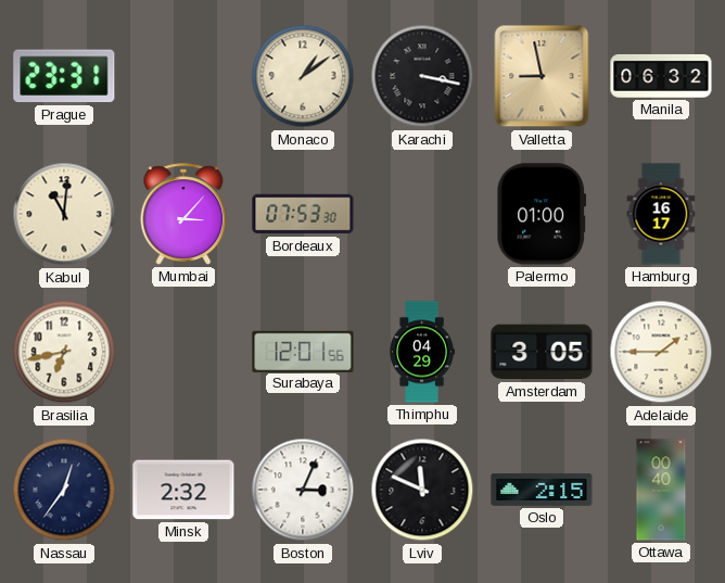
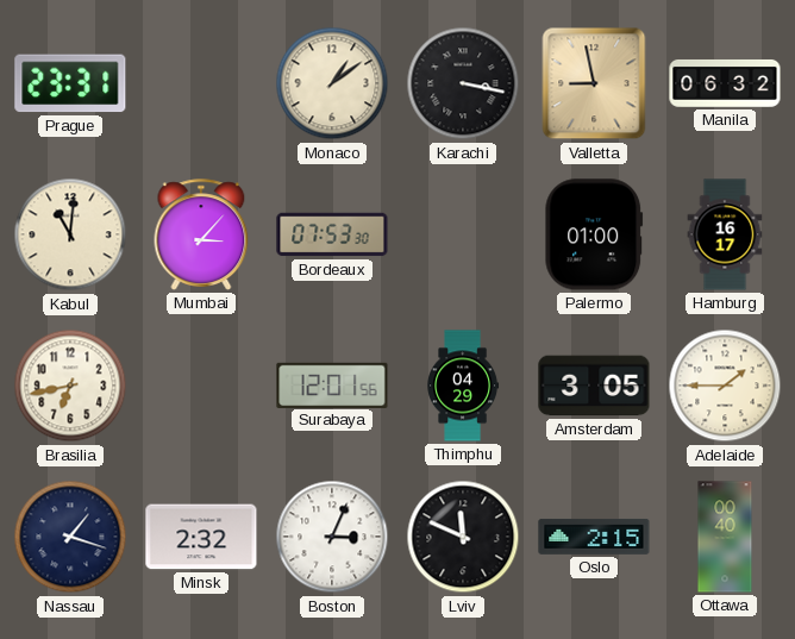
Nassau: 12:36 -> 1:18
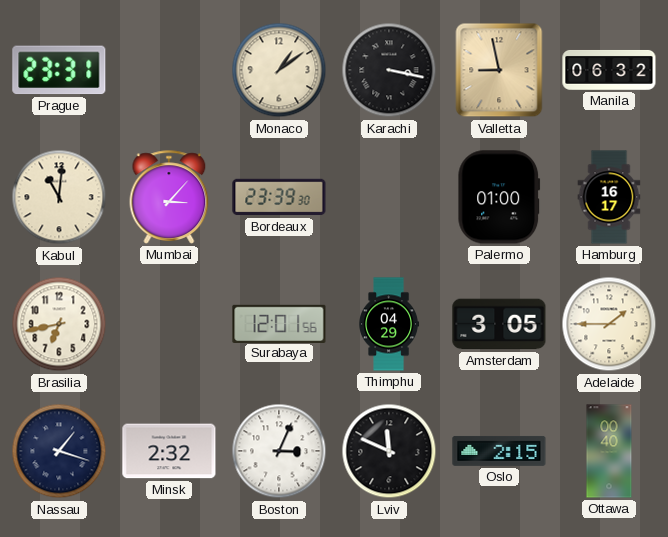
Bordeaux: 07:53 -> 23:39
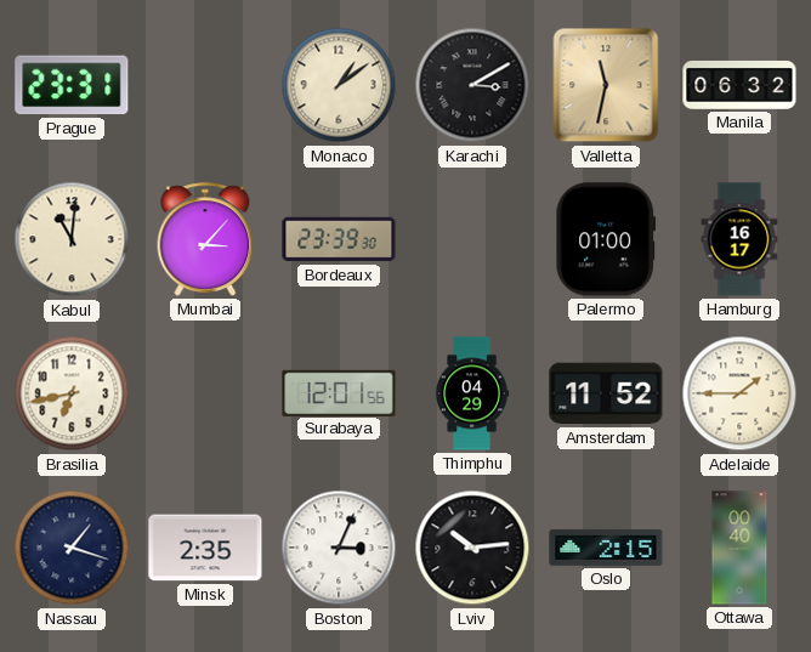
Karachi: 3:17 -> 3:10
Valletta: 8:58 -> 11:32
Amsterdam: 3:05 -> 11:52
Minsk: 2:32 -> 2:35
Lviv: 11:49 -> 10:14
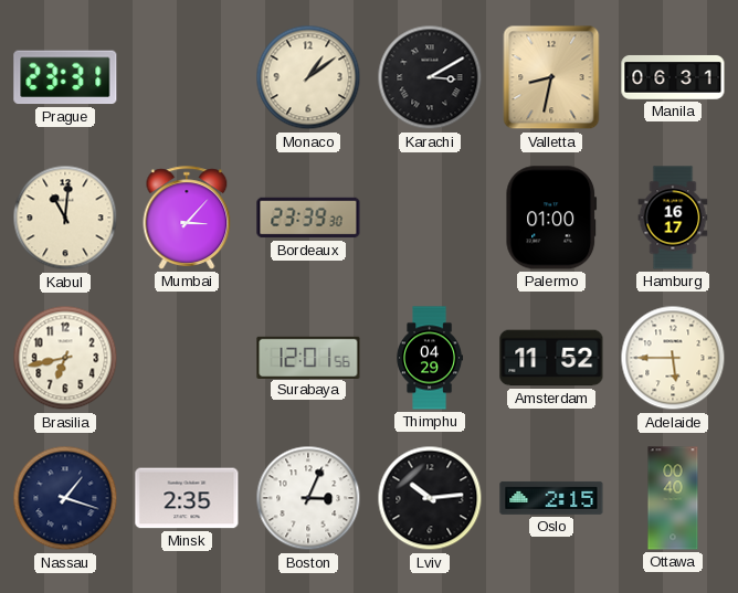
Valletta: 11:32 -> 8:32
Manila: 06:32 -> 06:31
Adelaide: 1:45 -> 5:45
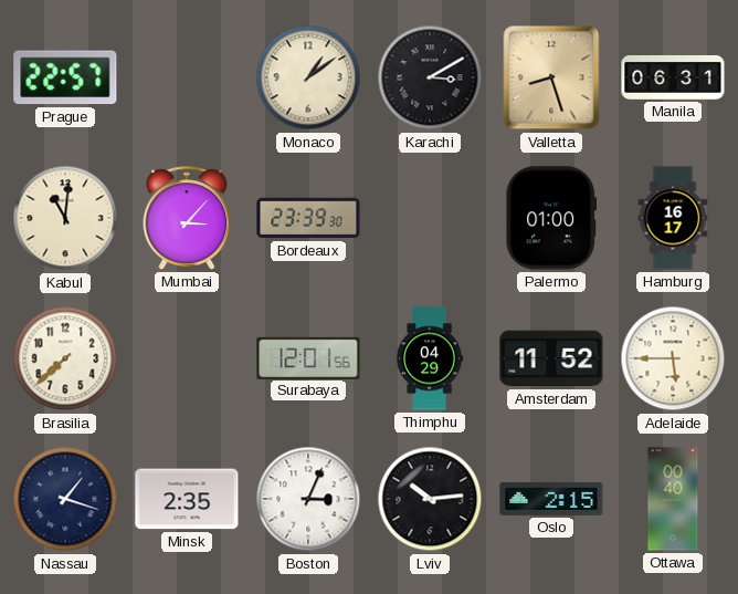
Prague: 23:31 -> 22:57
Valletta: 8:32 -> 8:27
Brasilia: 6:43 -> 7:38
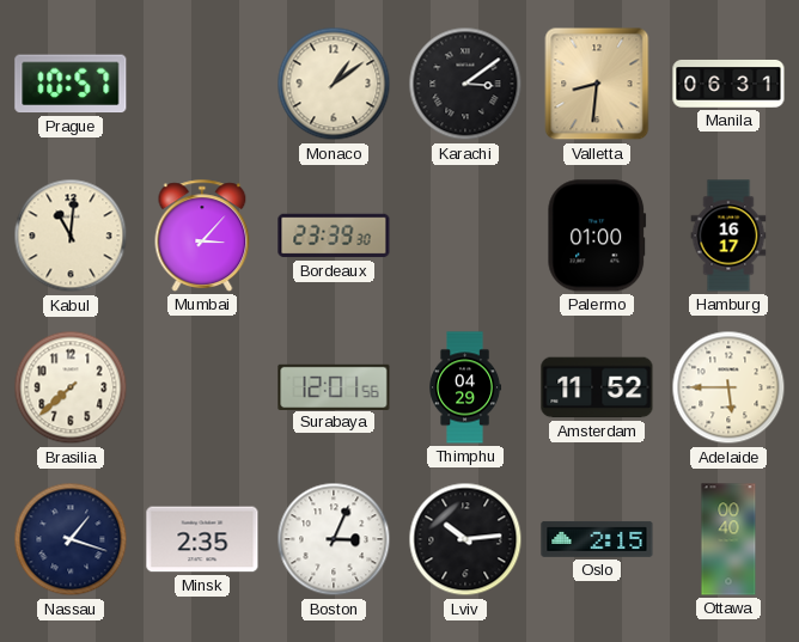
Prague: 22:57 -> 10:57
Karachi: 3:10 -> 3:09
Valletta: 8:27 -> 8:31
